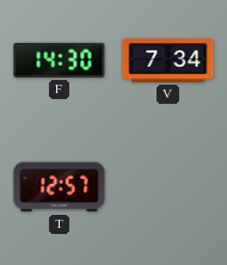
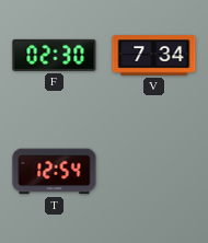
F: 14:30 -> 02:30
T: 12:57 -> 12:54
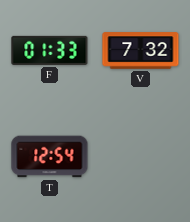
F: 02:30 -> 01:33
V: 7:34 -> 7:32
